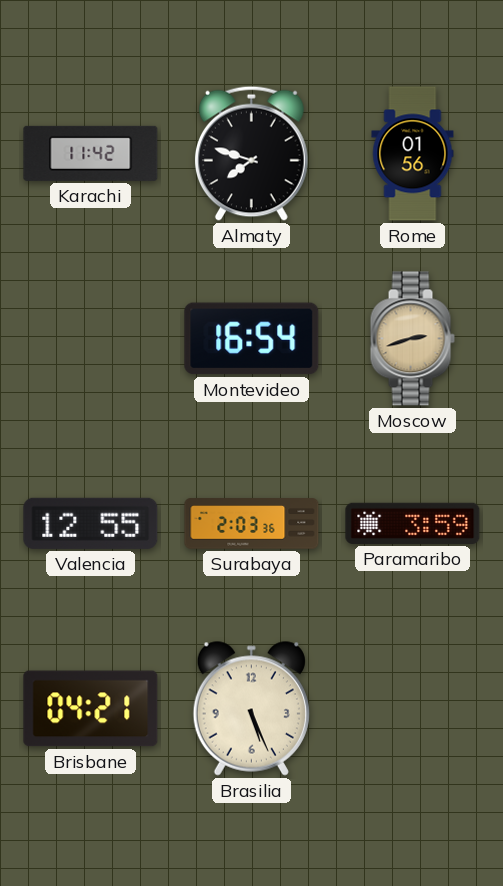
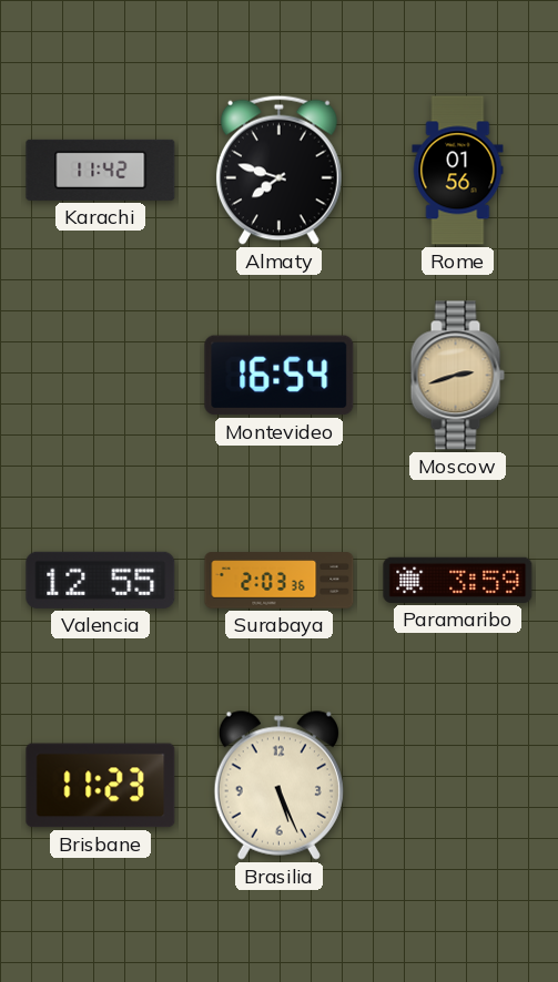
Brisbane: 04:21 -> 11:23
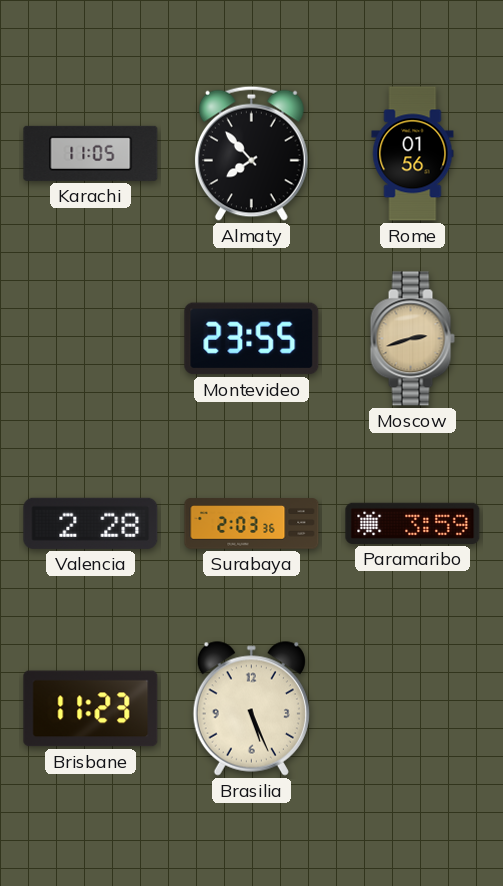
Karachi: 11:42 -> 11:05
Almaty: 7:48 -> 7:53
Montevideo: 16:54 -> 23:55
Valencia: 12:55 -> 2:28
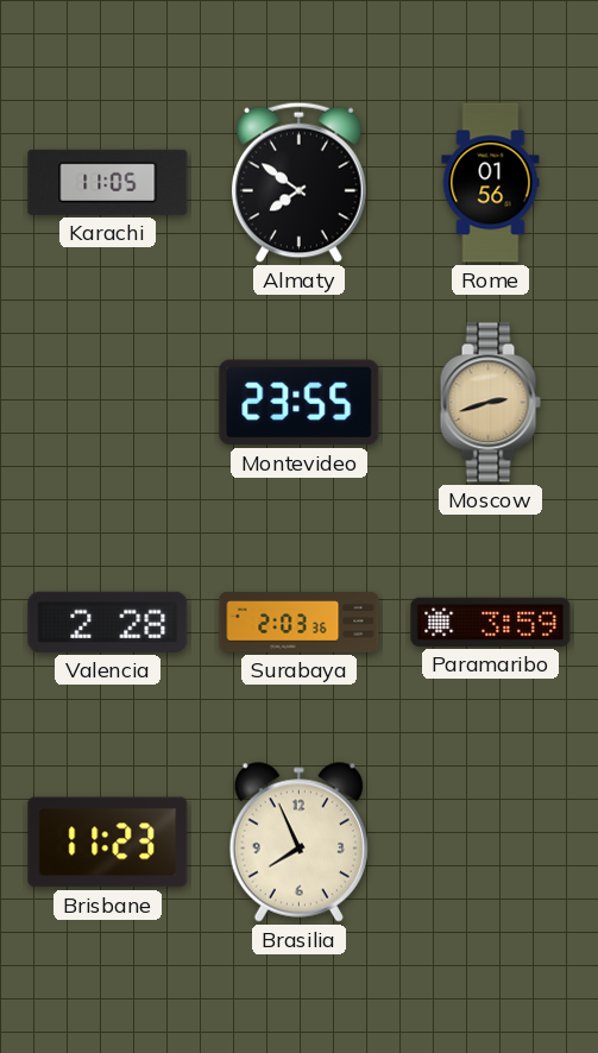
Almaty: 7:53 -> 7:51
Brasilia: 5:26 -> 7:56
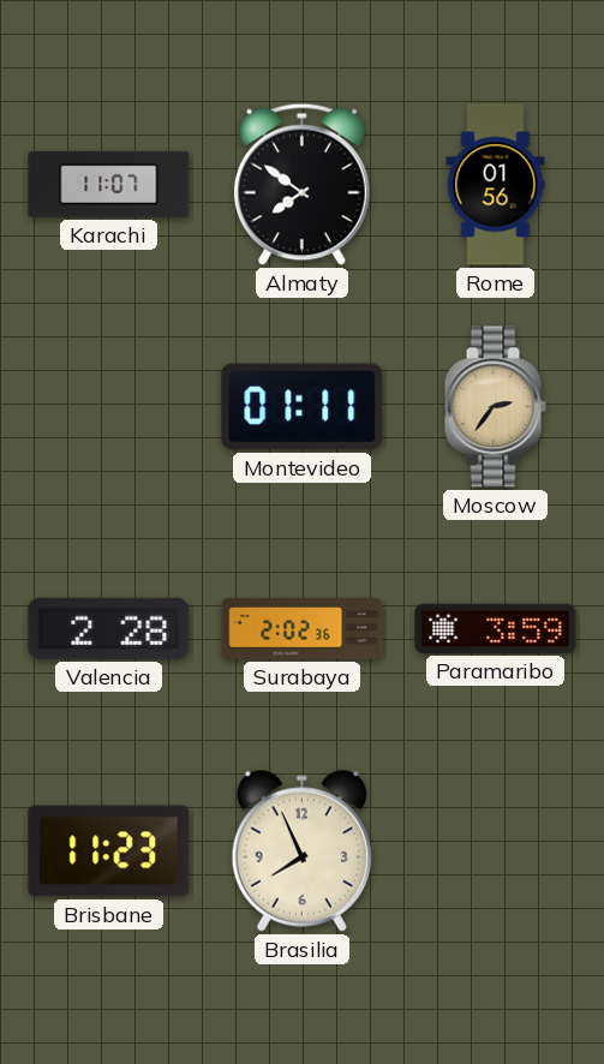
Karachi: 11:05 -> 11:07
Montevideo: 23:55 -> 01:11
Moscow: 2:42 -> 2:36
Surabaya: 2:03 -> 2:02
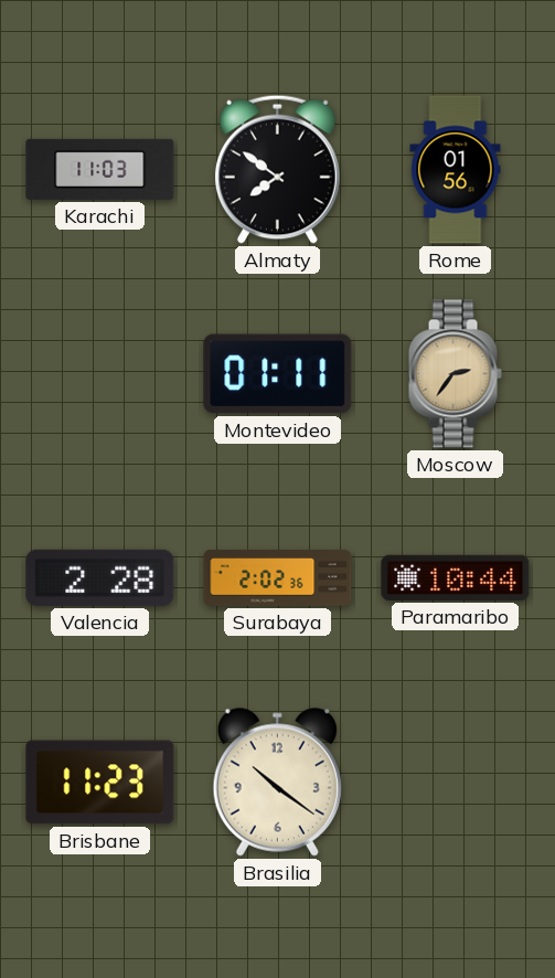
Karachi: 11:07 -> 11:03
Paramaribo: 3:59 -> 10:44
Brasilia: 7:56 -> 10:21
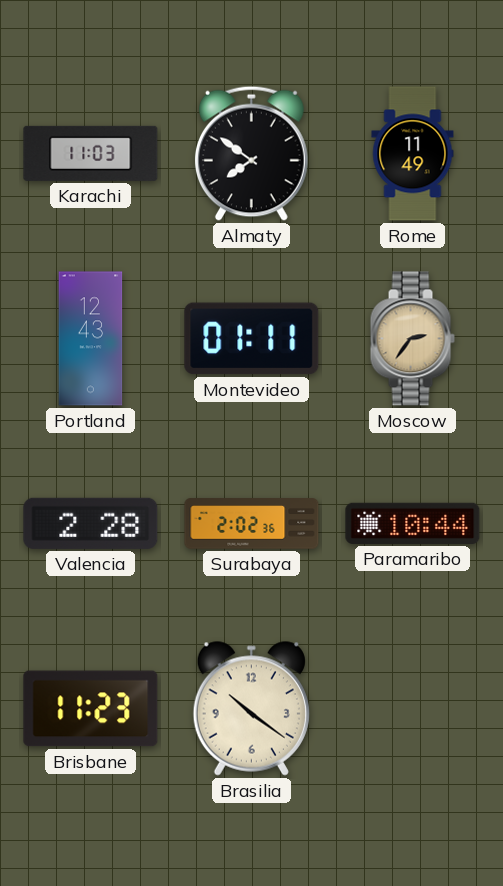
Rome: 01:56 -> 11:49
Portland: none -> 12:43
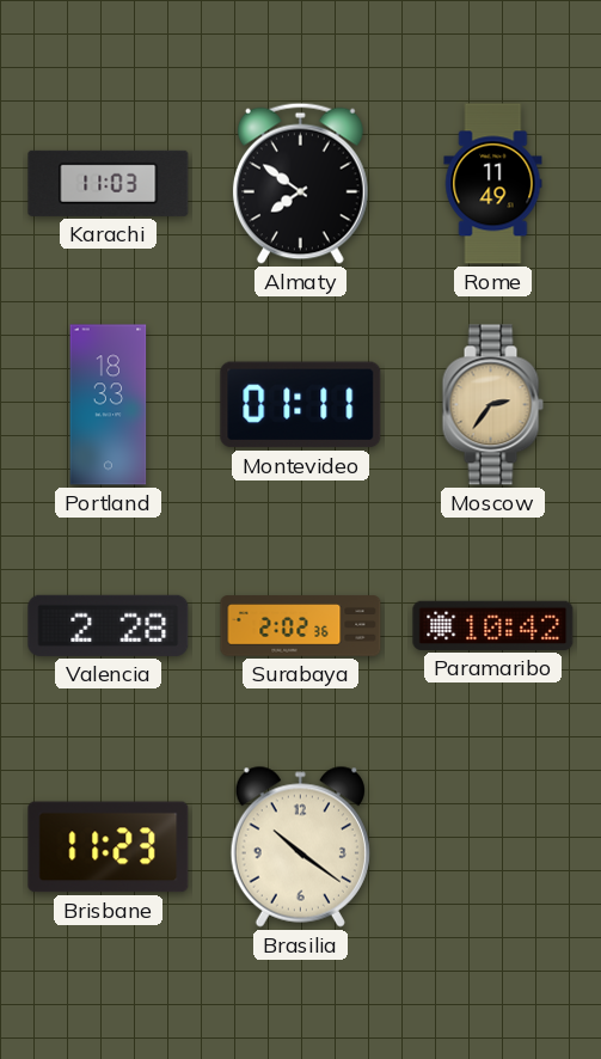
Portland: 12:43 -> 18:33
Paramaribo: 10:44 -> 10:42
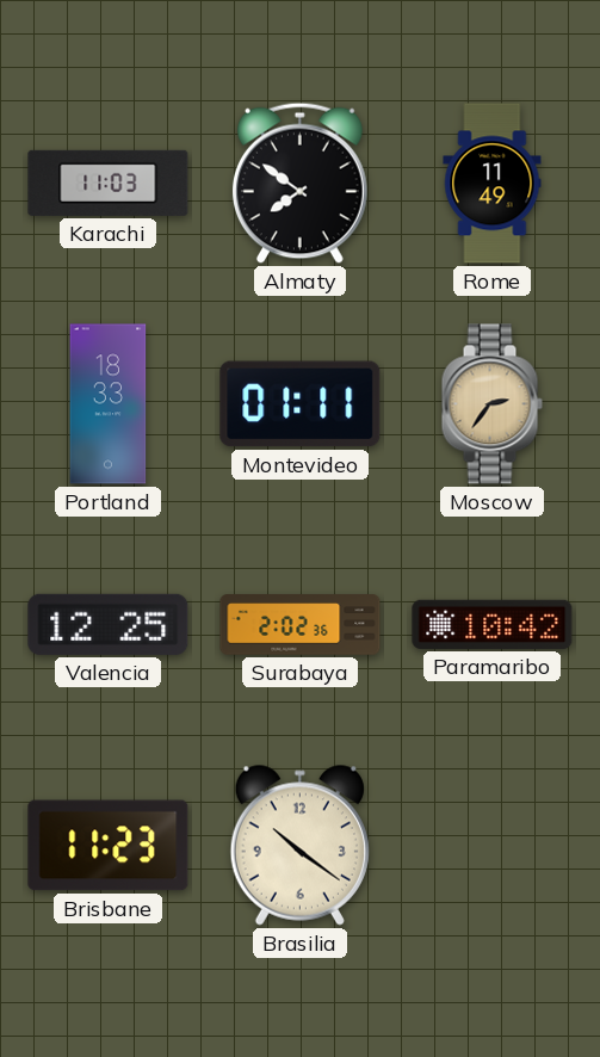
Valencia: 2:28 -> 12:25
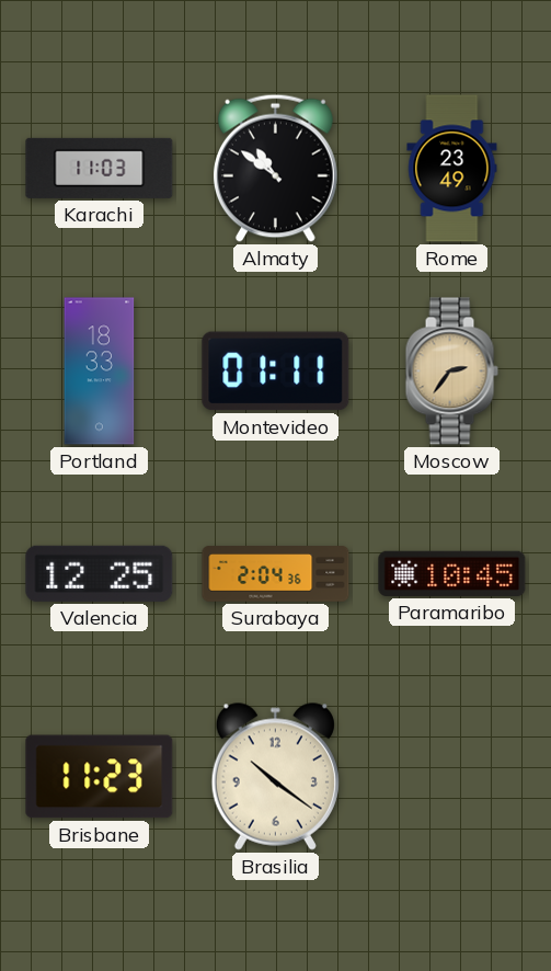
Almaty: 7:51 -> 10:51
Rome: 11:49 -> 23:49
Surabaya: 2:02 -> 2:04
Paramaribo: 10:42 -> 10:45
